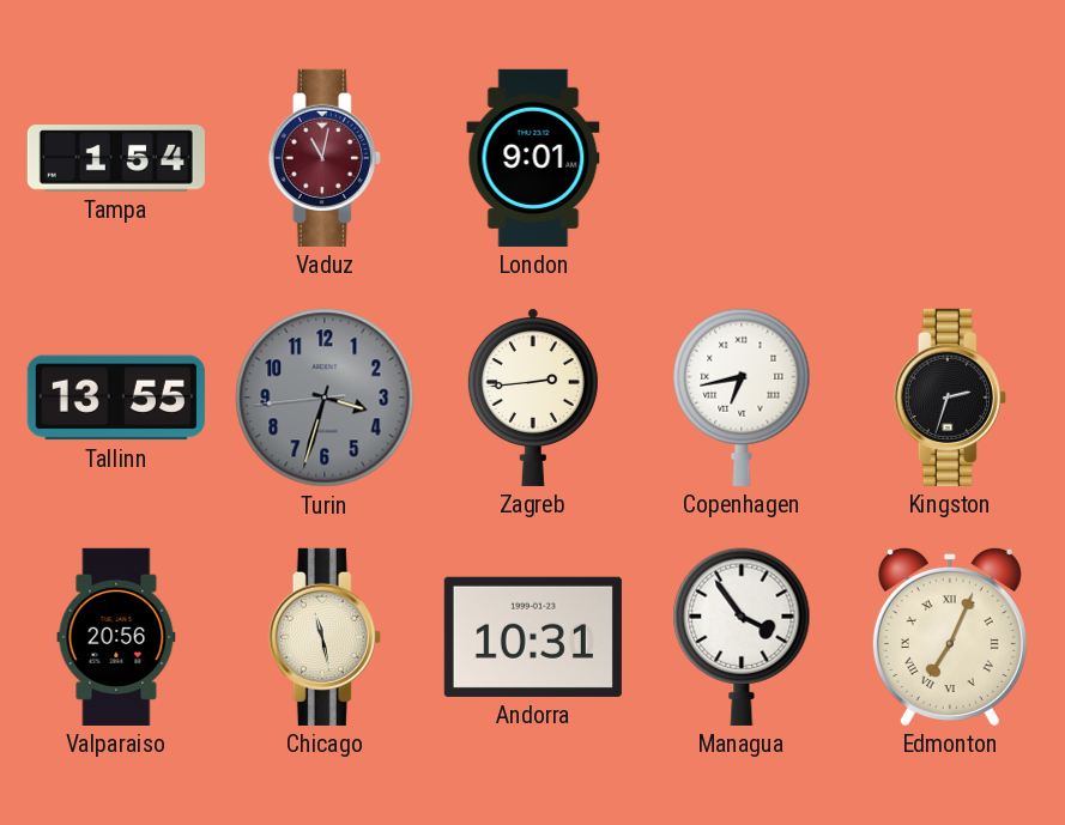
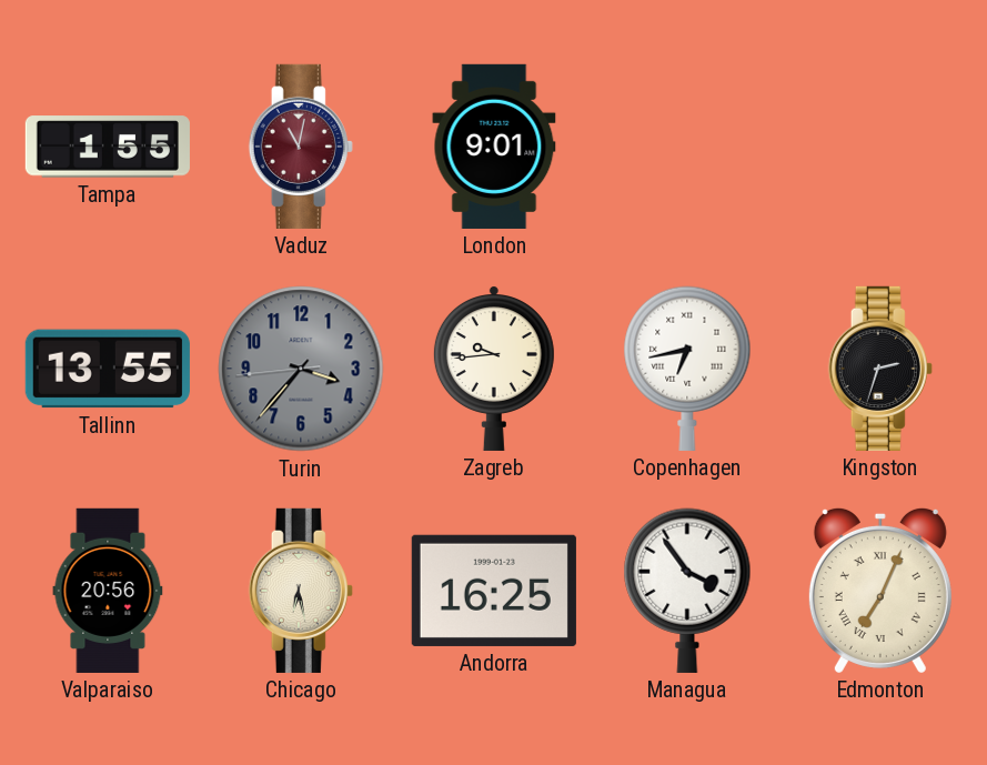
Tampa: 1:54 -> 1:55
Turin: 3:32 -> 3:36
Zagreb: 2:44 -> 9:44
Chicago: 11:28 -> 6:28
Andorra: 10:31 -> 16:25
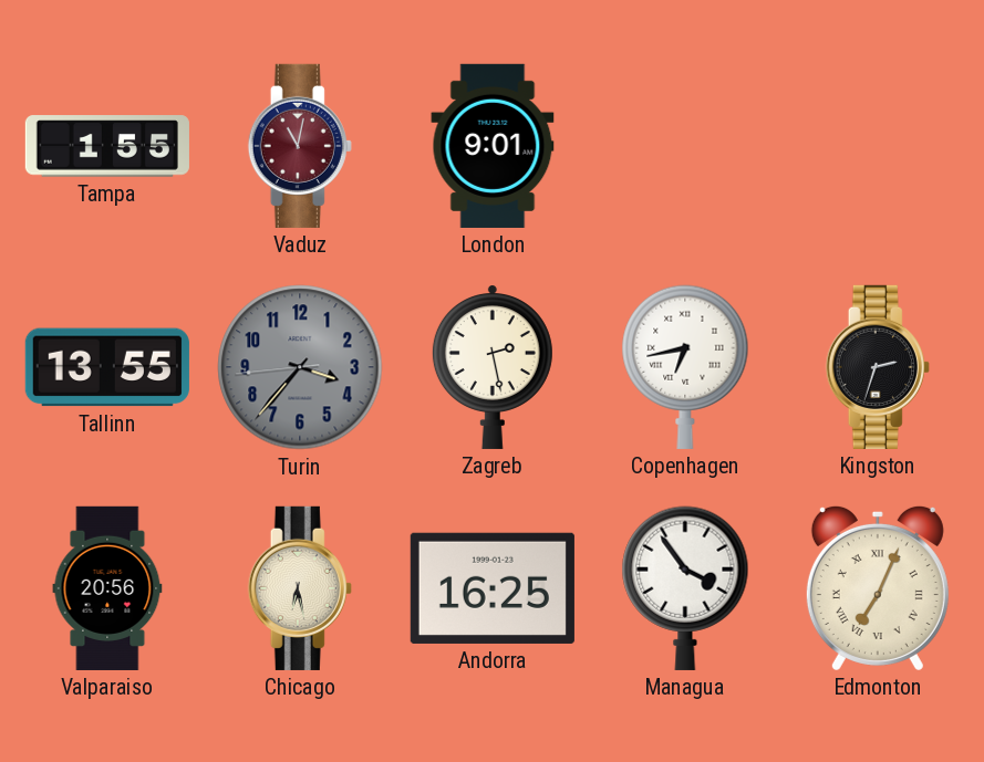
Zagreb: 9:44 -> 2:28
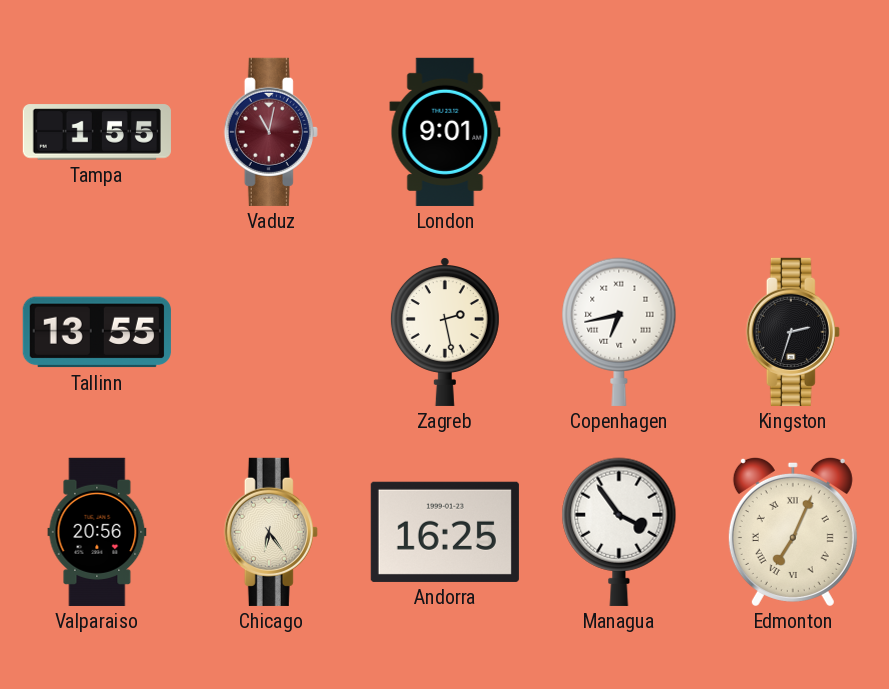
Turin: 3:36 -> none
Chicago: 6:28 -> 6:24
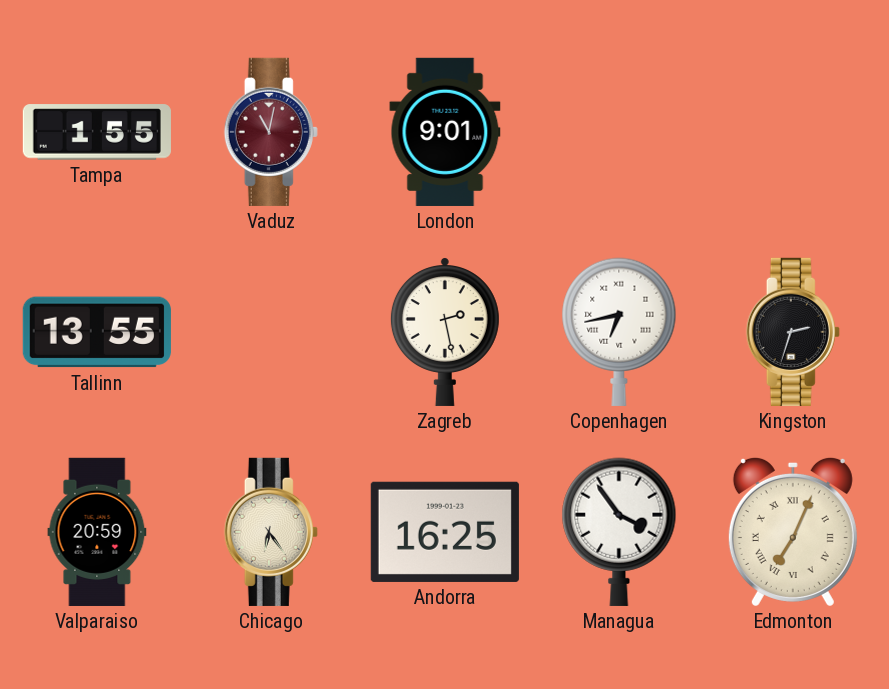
Valparaiso: 20:56 -> 20:59
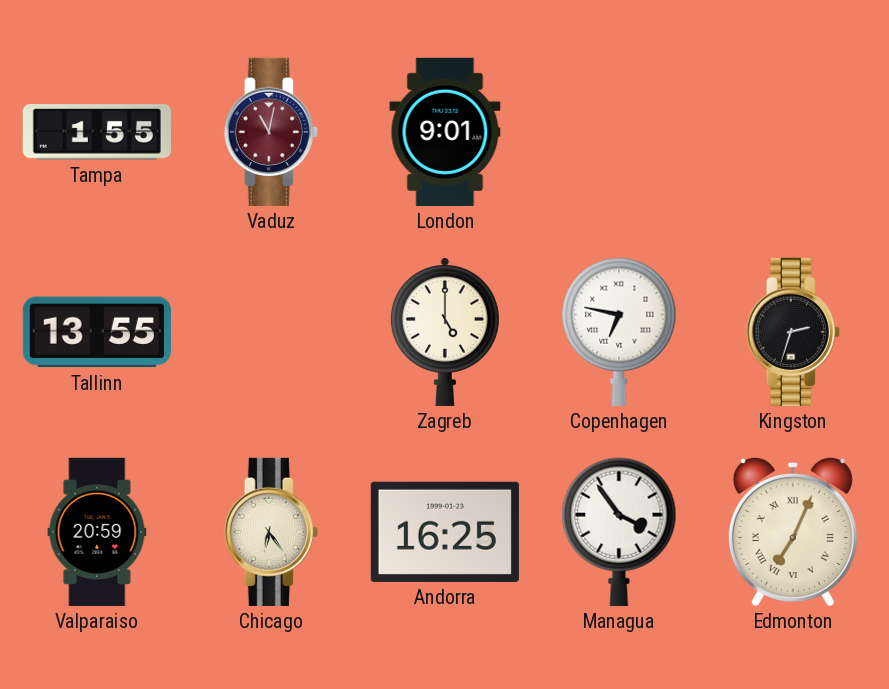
Zagreb: 2:28 -> 5:00
Copenhagen: 6:43 -> 6:47
